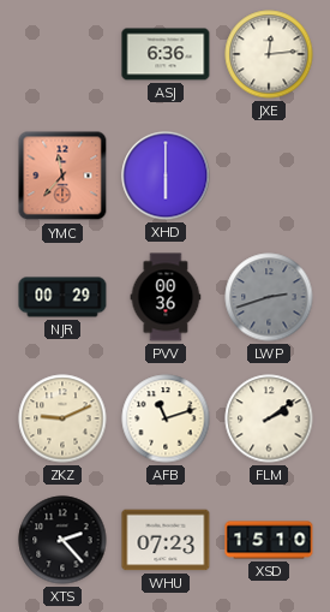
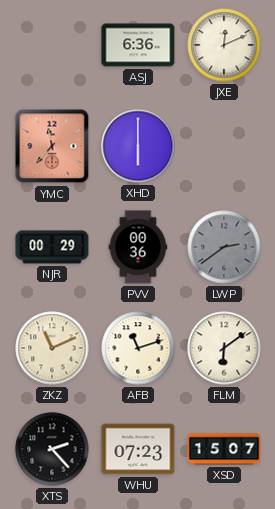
JXE: 12:14 -> 12:11
LWP: 2:42 -> 2:39
ZKZ: 9:11 -> 11:11
FLM: 2:09 -> 6:09
XSD: 15:10 -> 15:07
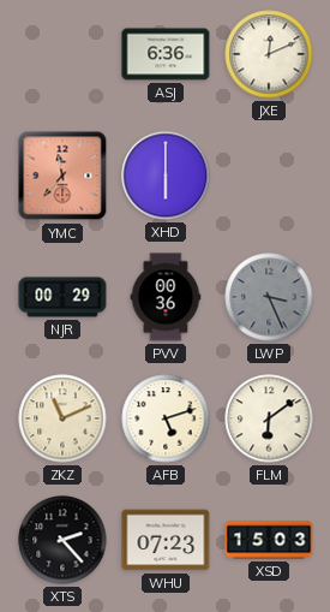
LWP: 2:39 -> 3:26
AFB: 11:12 -> 5:12
XSD: 15:07 -> 15:03
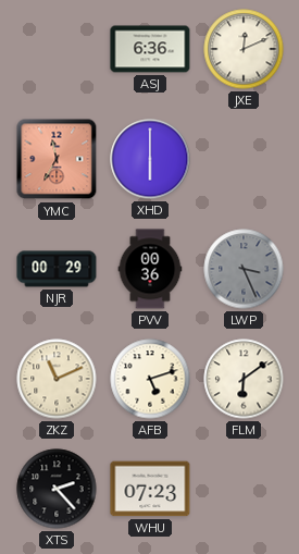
YMC: 11:37 -> 11:35
XSD: 15:03 -> none
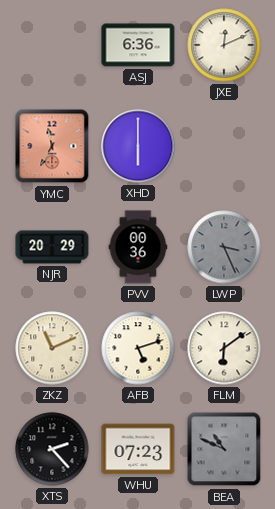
NJR: 00:29 -> 20:29
BEA: none -> 10:49
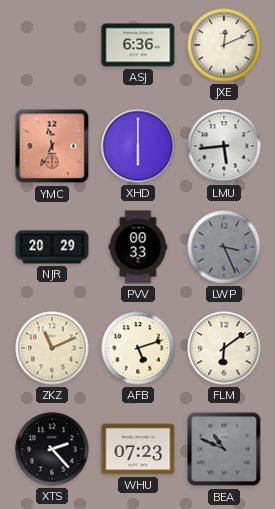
LMU: none -> 5:44
PVV: 00:36 -> 00:33
